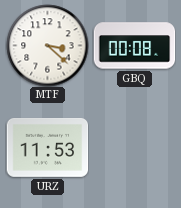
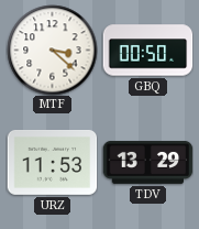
GBQ: 00:08 -> 00:50
TDV: none -> 13:29
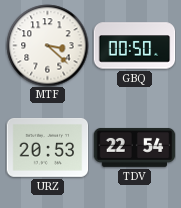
URZ: 11:53 -> 20:53
TDV: 13:29 -> 22:54
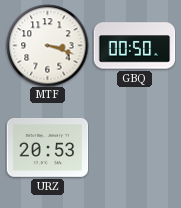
MTF: 3:22 -> 3:18
TDV: 22:54 -> none
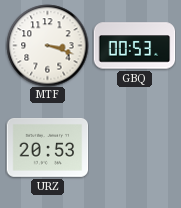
GBQ: 00:50 -> 00:53
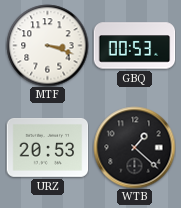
WTB: none -> 1:22
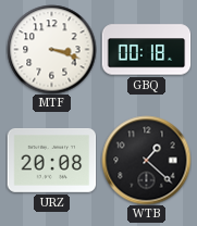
GBQ: 00:53 -> 00:18
URZ: 20:53 -> 20:08
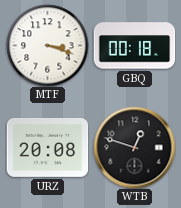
WTB: 1:22 -> 12:48
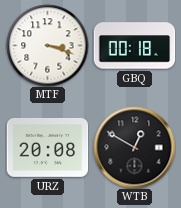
WTB: 12:48 -> 12:50
